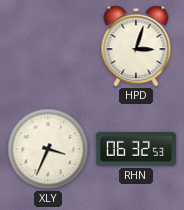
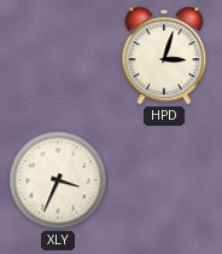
RHN: 06:32 -> none
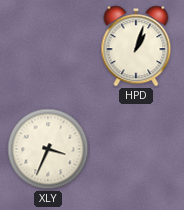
HPD: 3:03 -> 1:03
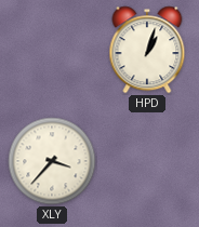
XLY: 3:34 -> 3:37
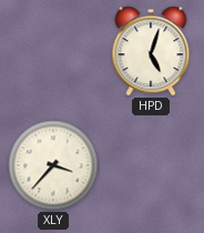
HPD: 1:03 -> 5:03
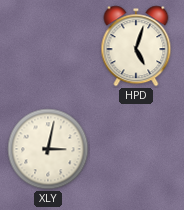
XLY: 3:37 -> 3:02
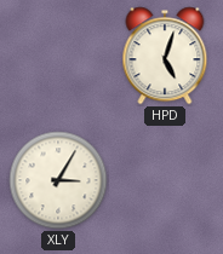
XLY: 3:02 -> 3:05
